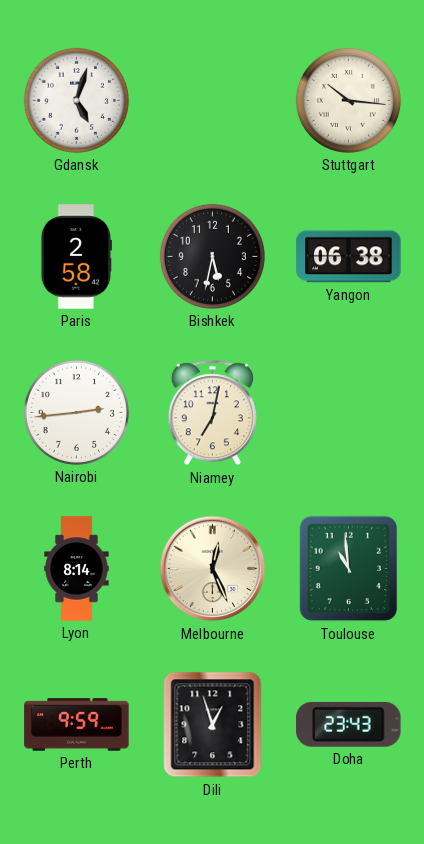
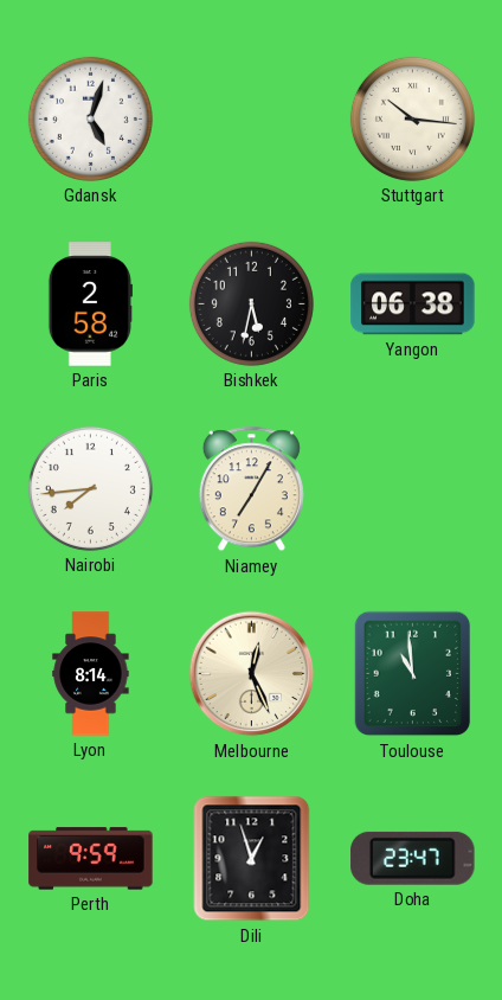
Nairobi: 2:44 -> 7:44
Niamey: 7:02 -> 7:05
Doha: 23:43 -> 23:47
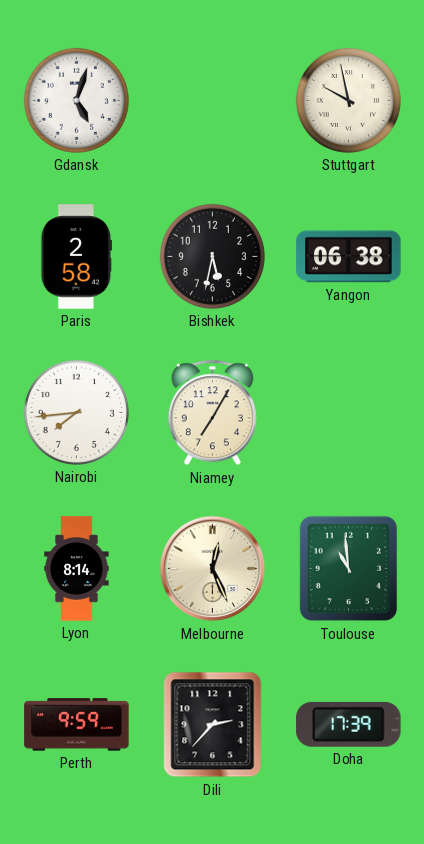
Stuttgart: 10:16 -> 9:58
Dili: 12:57 -> 2:37
Doha: 23:47 -> 17:39
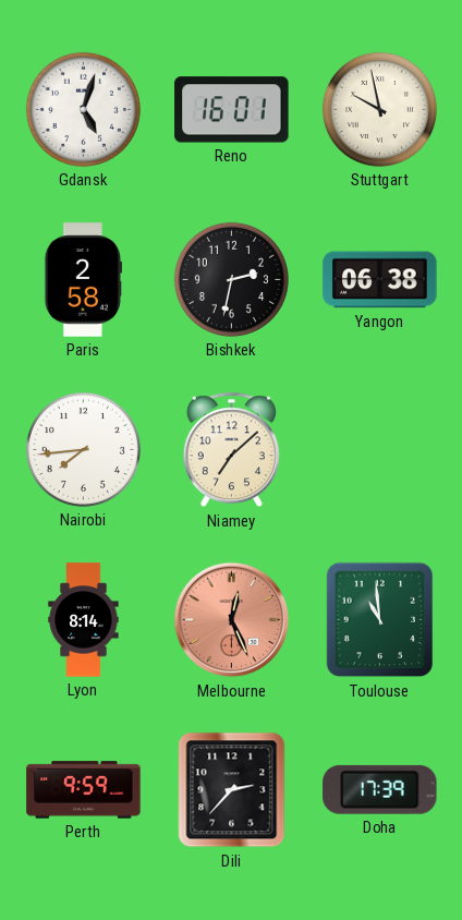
Reno: none -> 16:01
Bishkek: 5:32 -> 2:32
Niamey: 7:05 -> 7:08
Melbourne dial: cream -> salmon
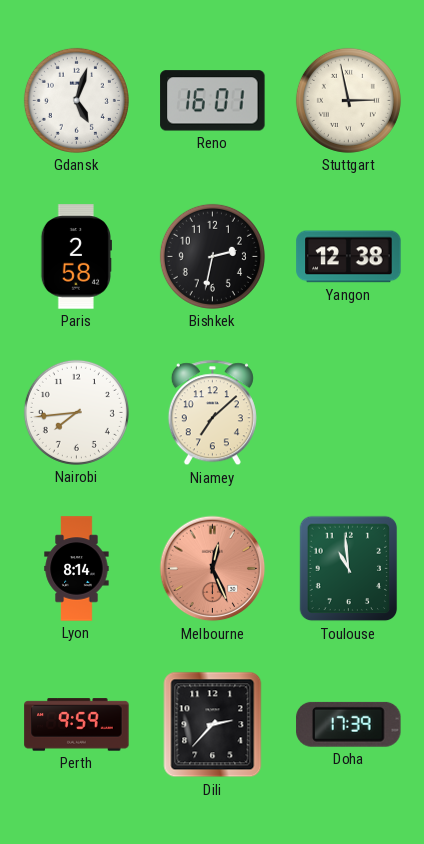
Stuttgart: 9:58 -> 2:58
Yangon: 06:38 -> 12:38
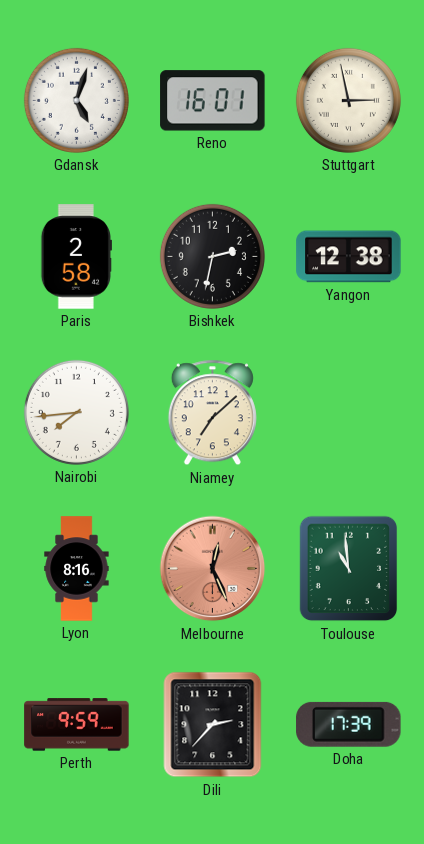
Lyon: 8:14 -> 8:16
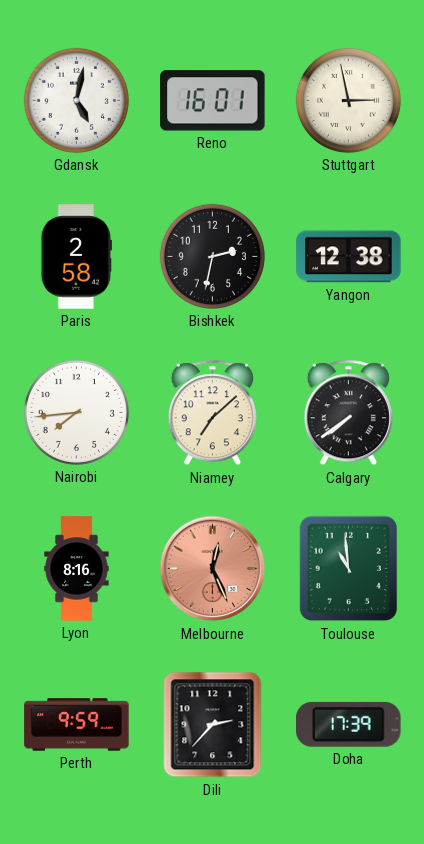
Gdansk: 5:03 -> 5:02
Calgary: none -> 7:39
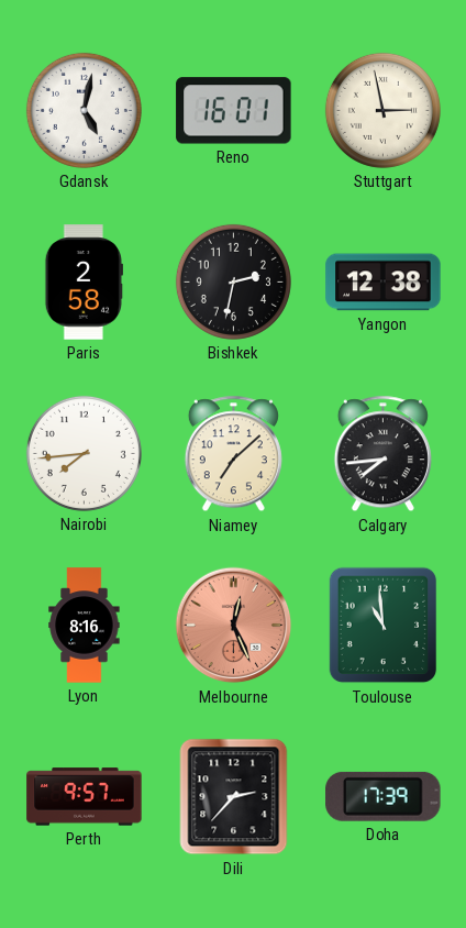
Calgary: 7:39 -> 7:44
Perth: 9:59 -> 9:57
